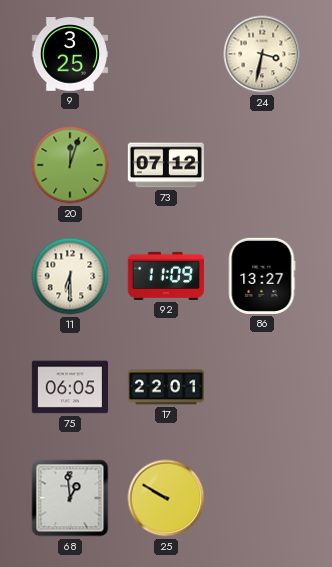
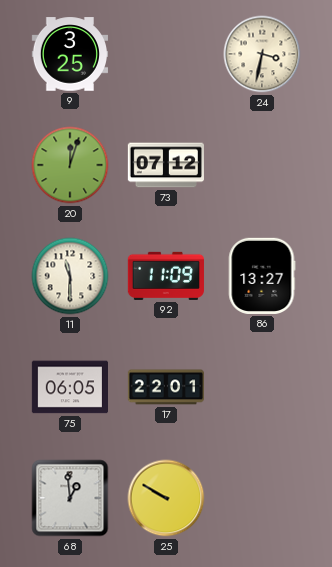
11: 6:30 -> 11:30
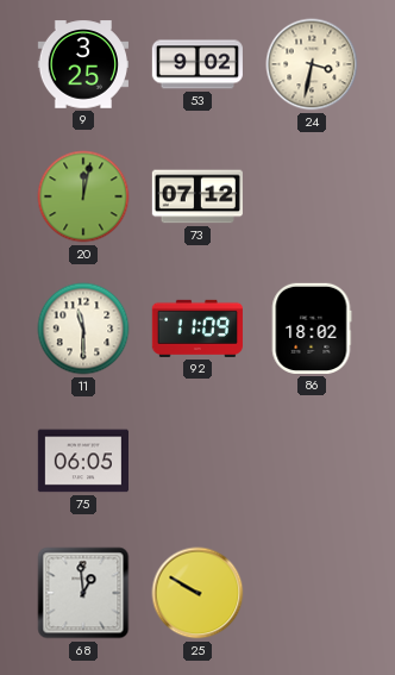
53: none -> 9:02
20: 12:03 -> 12:02
86: 13:27 -> 18:02
17: 22:01 -> none
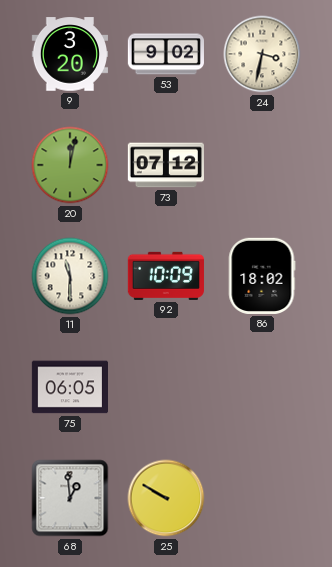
9: 3:25 -> 3:20
92: 11:09 -> 10:09
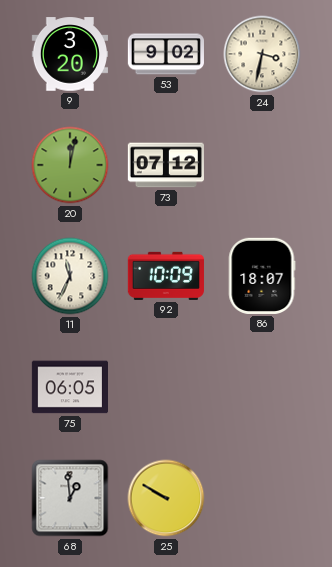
11: 11:30 -> 11:34
86: 18:02 -> 18:07
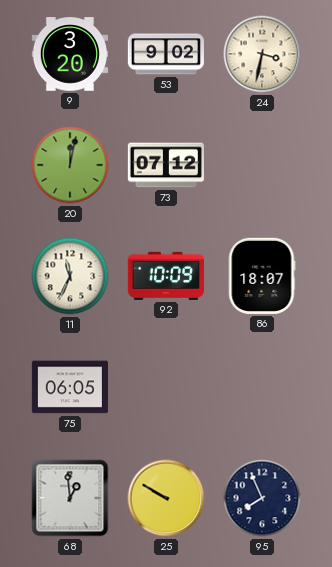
95: none -> 7:56
